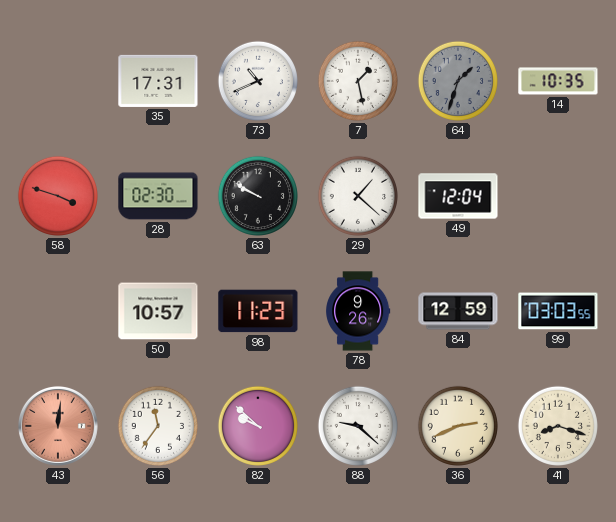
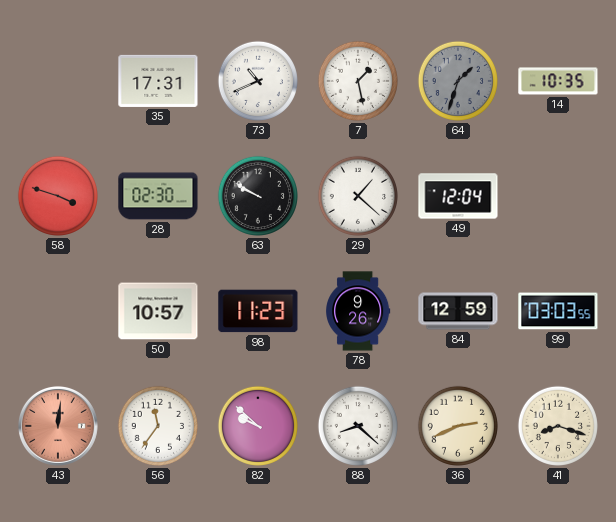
88: 9:22 -> 8:22
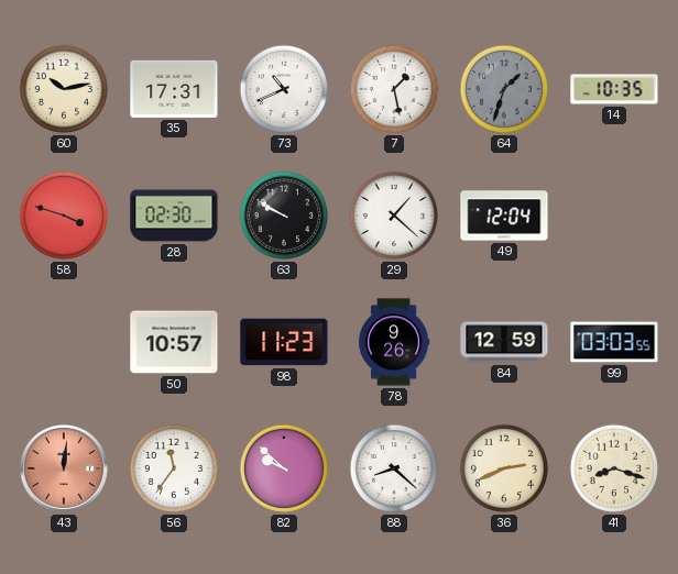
60: none -> 10:13
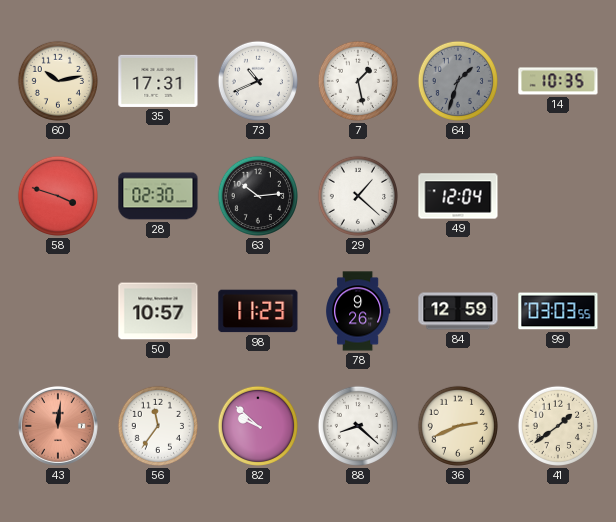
63: 9:50 -> 10:14
41: 8:18 -> 1:39
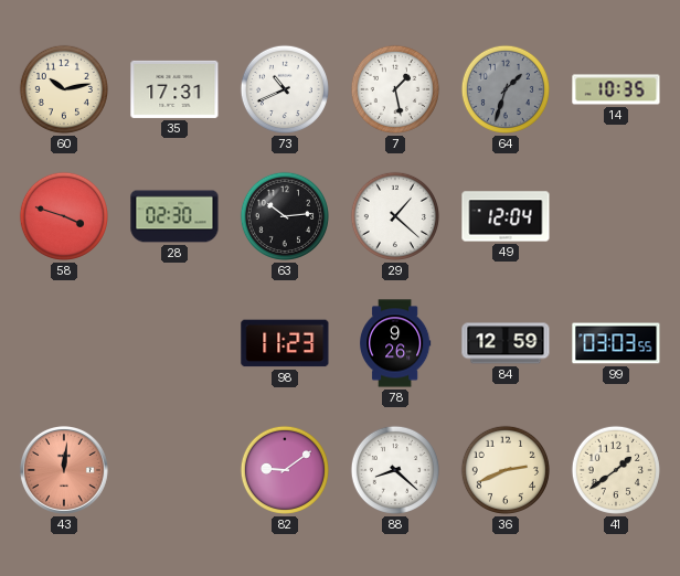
50: 10:57 -> none
56: 11:36 -> none
82: 9:52 -> 9:09
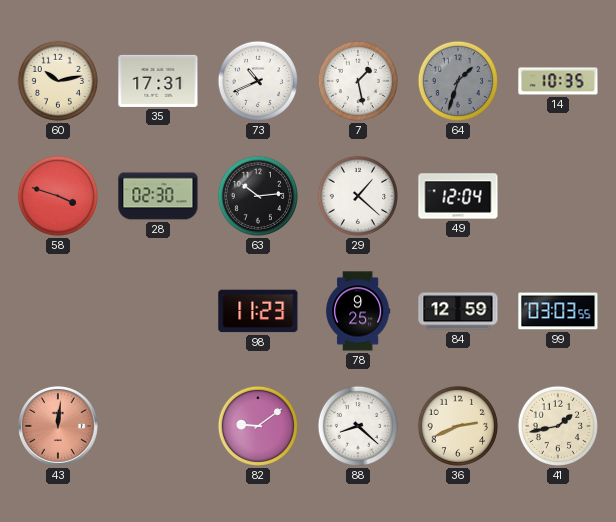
78: 9:26 -> 9:25
41: 1:39 -> 1:43
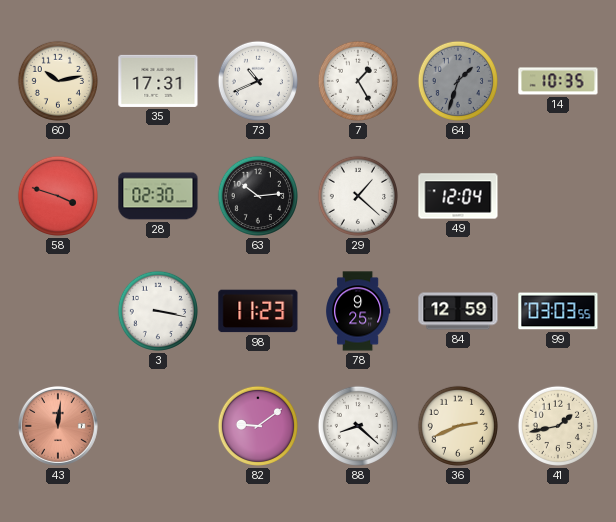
7: 1:28 -> 1:25
3: none -> 3:17
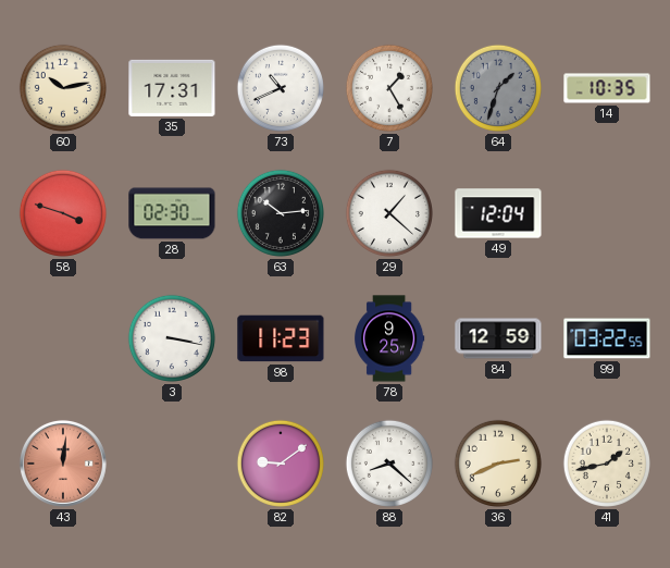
99: 03:03 -> 03:22
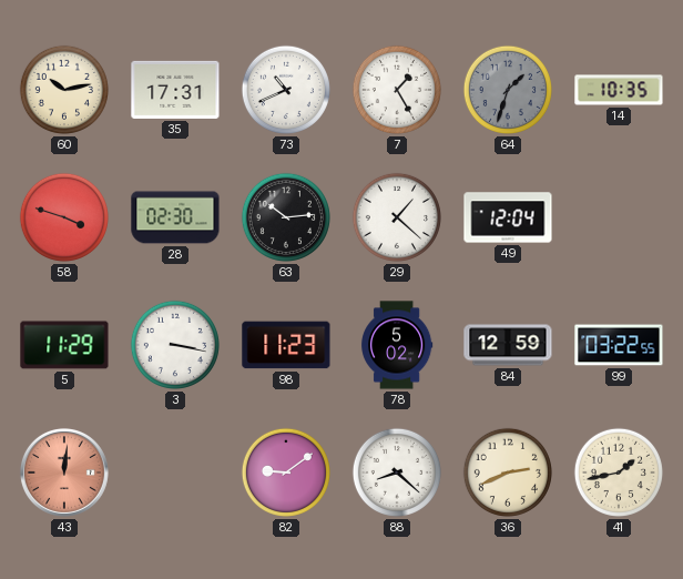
5: none -> 11:29
78: 9:25 -> 5:02
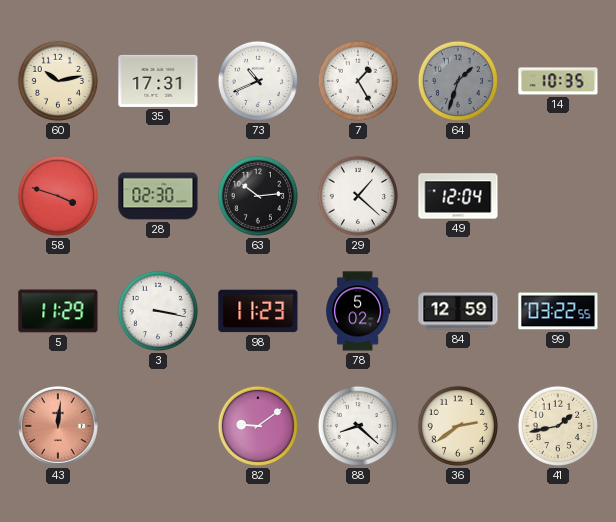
36: 2:41 -> 2:39
